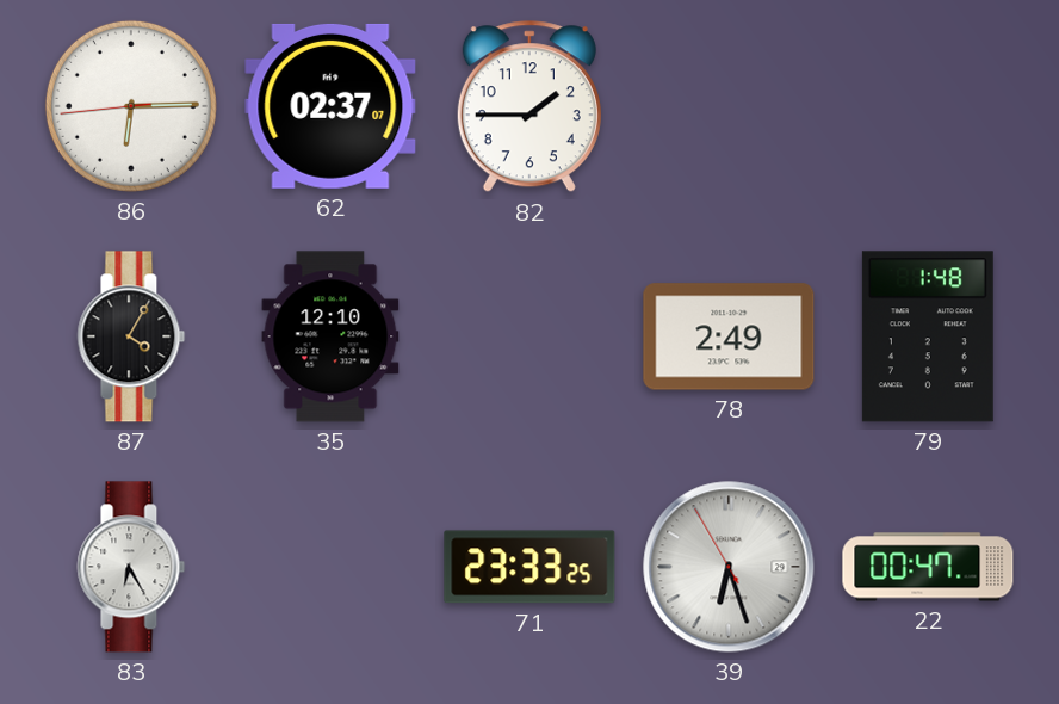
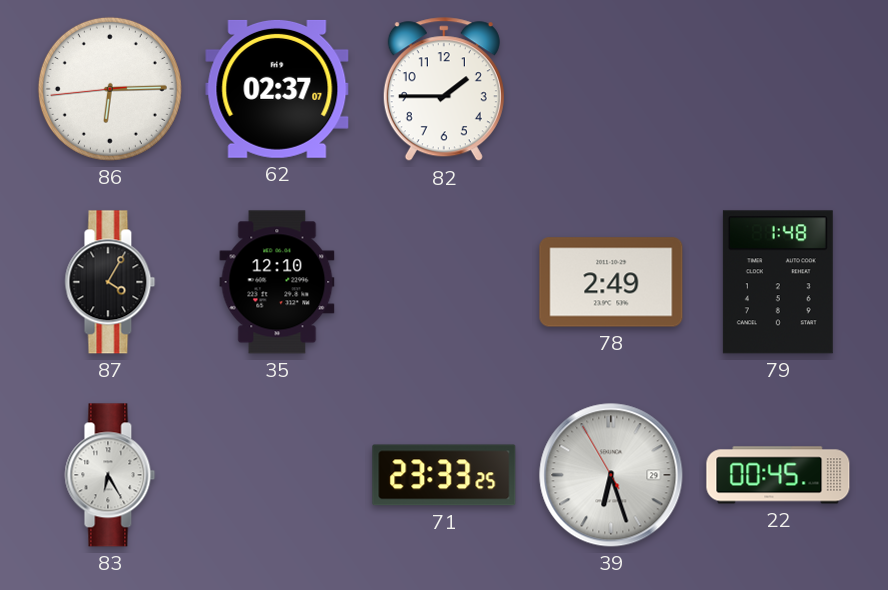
22: 00:47 -> 00:45
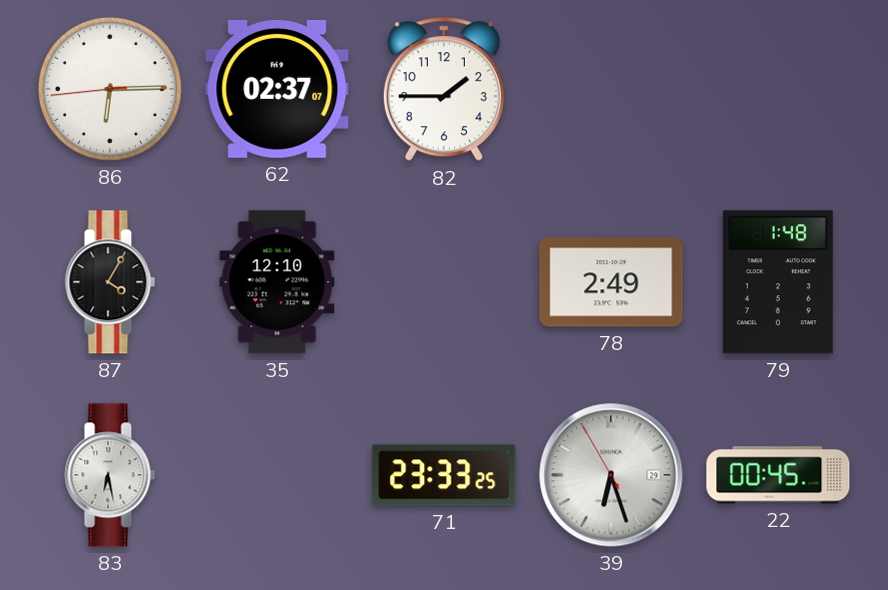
83: 6:25 -> 6:28
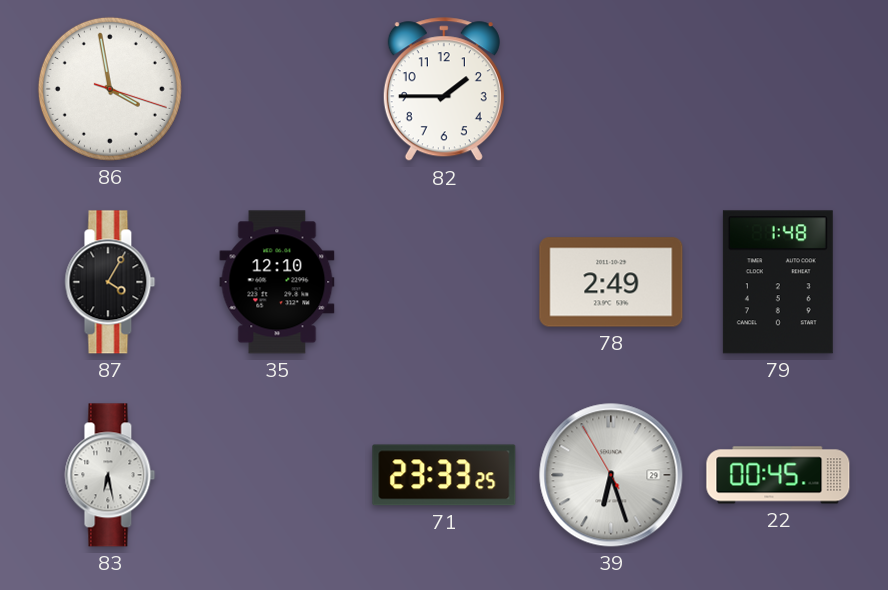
86: 6:14 -> 3:58
62: 02:37 -> none
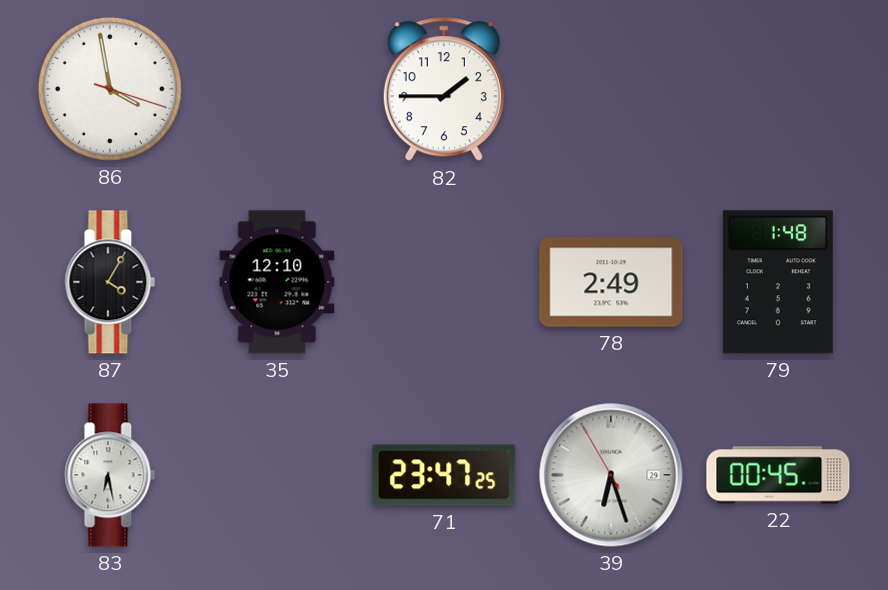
71: 23:33 -> 23:47
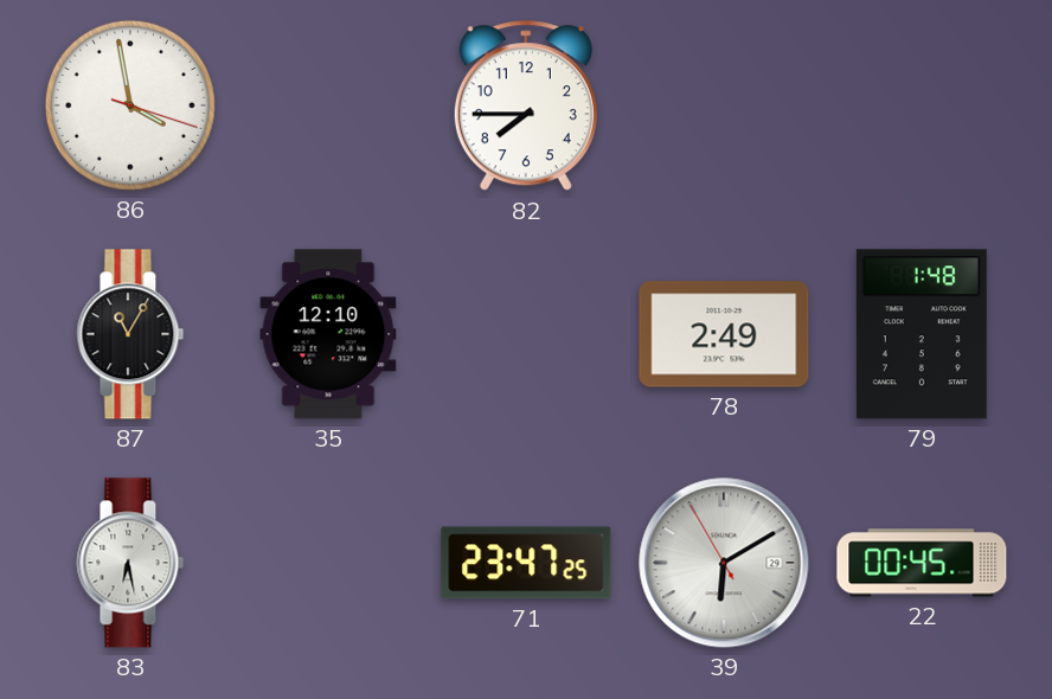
82: 1:45 -> 7:45
87: 4:05 -> 11:05
39: 6:26 -> 6:09
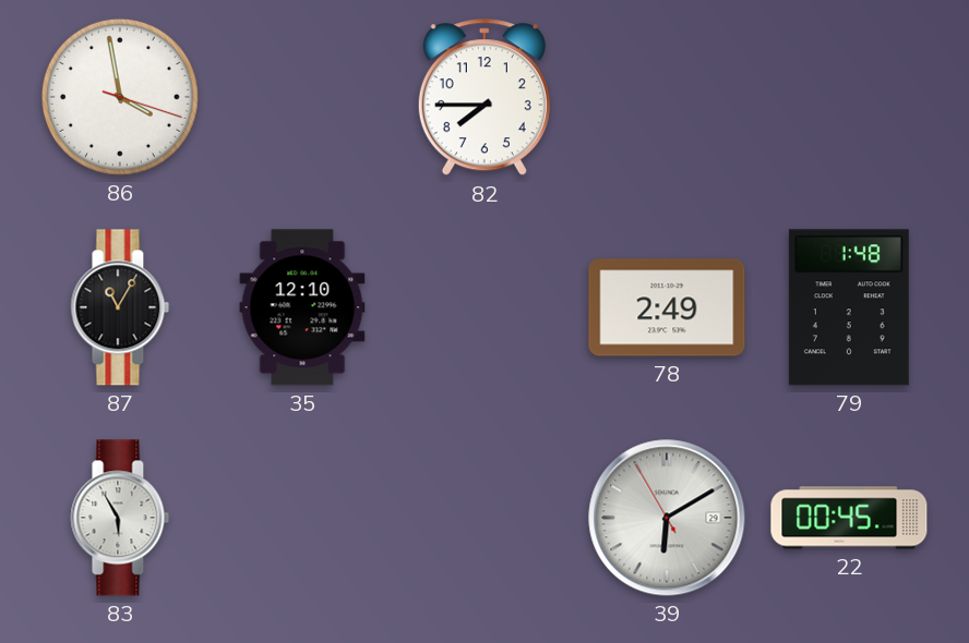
83: 6:28 -> 5:55
71: 23:47 -> none
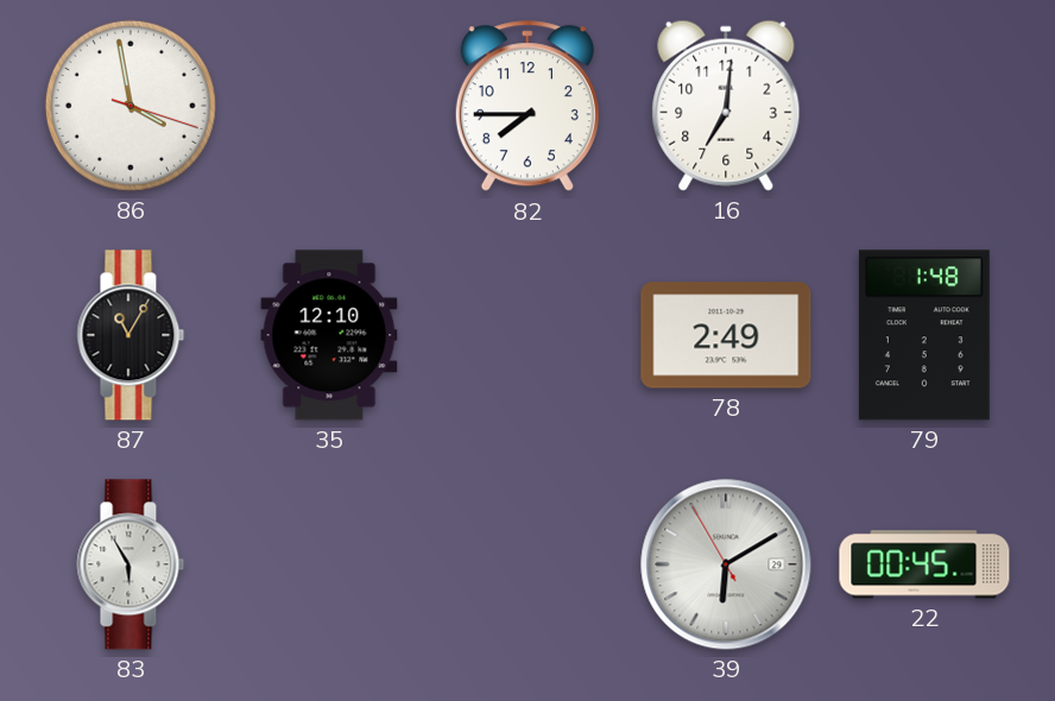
16: none -> 7:01
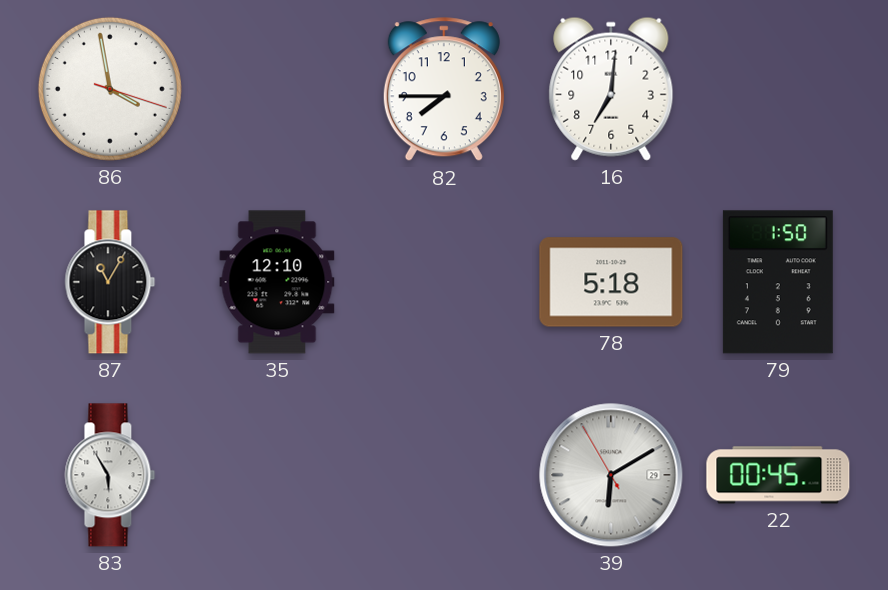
78: 2:49 -> 5:18
79: 1:48 -> 1:50
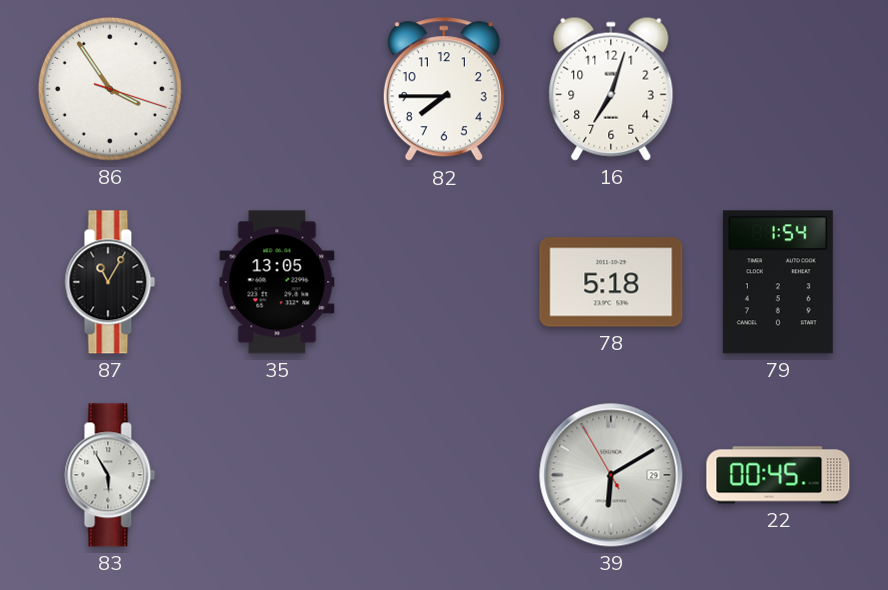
86: 3:58 -> 3:54
16: 7:01 -> 7:03
35: 12:10 -> 13:05
79: 1:50 -> 1:54
